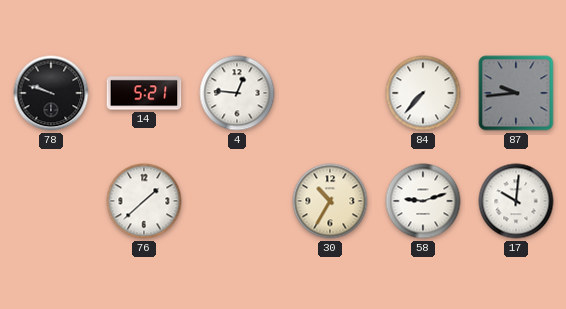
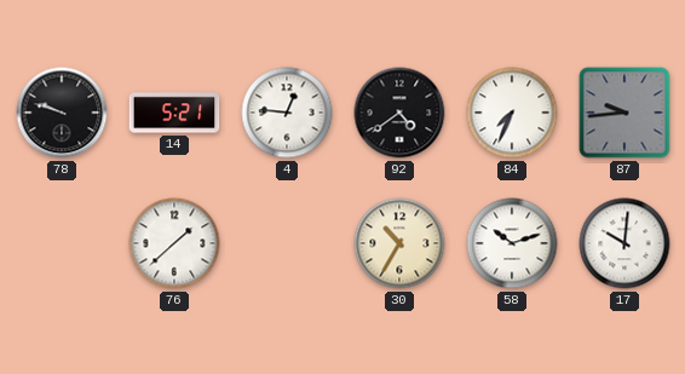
92: none -> 4:39
84: 7:37 -> 7:34
58: 9:12 -> 10:12
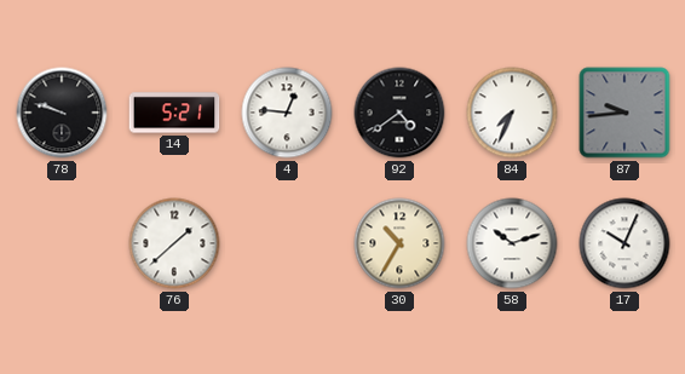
17: 10:01 -> 10:04
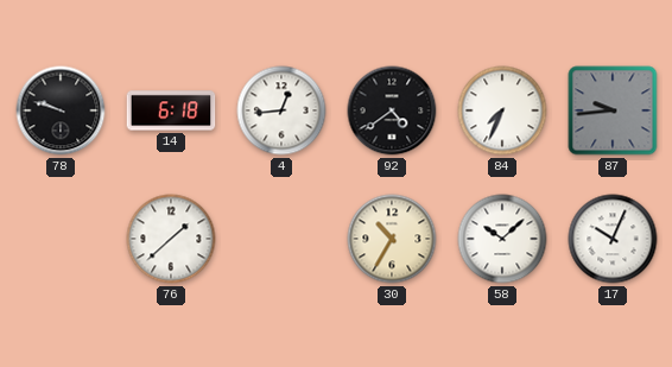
14: 5:21 -> 6:18
4: 12:46 -> 12:44
58: 10:12 -> 10:08
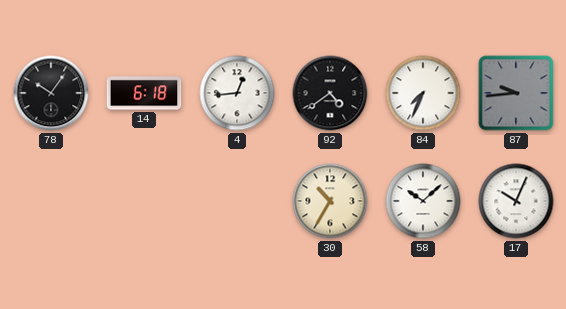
78: 9:48 -> 10:06
76: 1:38 -> none
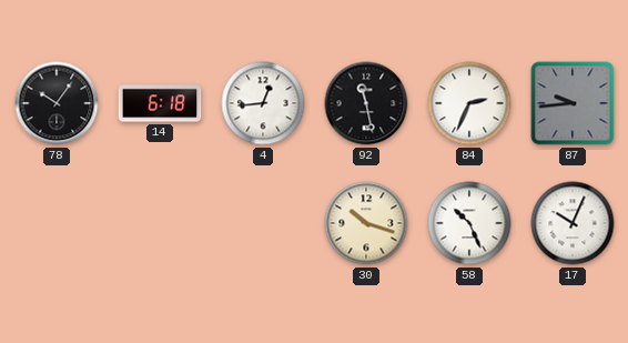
92: 4:39 -> 11:28
84: 7:34 -> 2:34
30: 10:35 -> 10:18
58: 10:08 -> 10:26
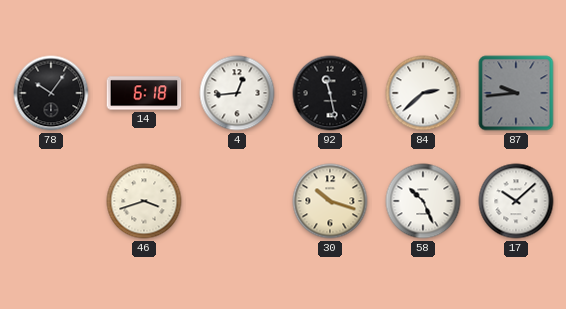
84: 2:34 -> 2:38
46: none -> 3:42
17: 10:04 -> 10:08
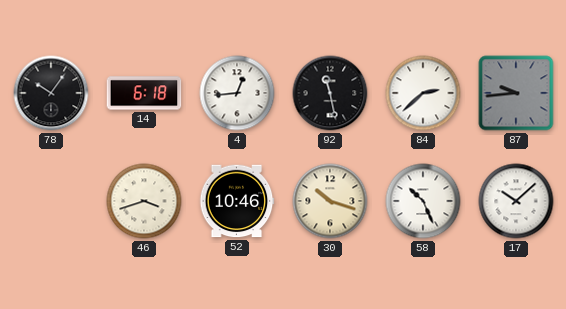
52: none -> 10:46
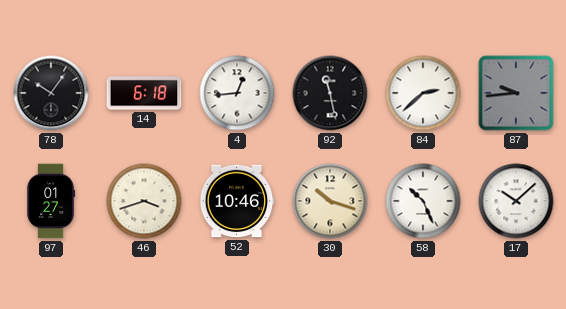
97: none -> 01:27
